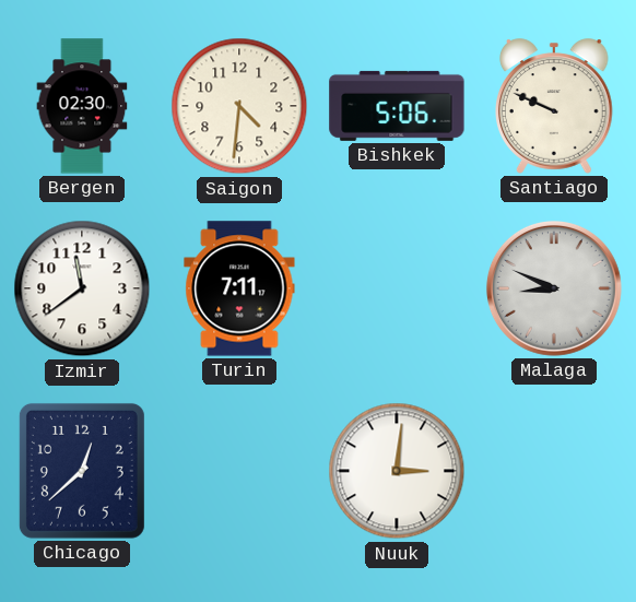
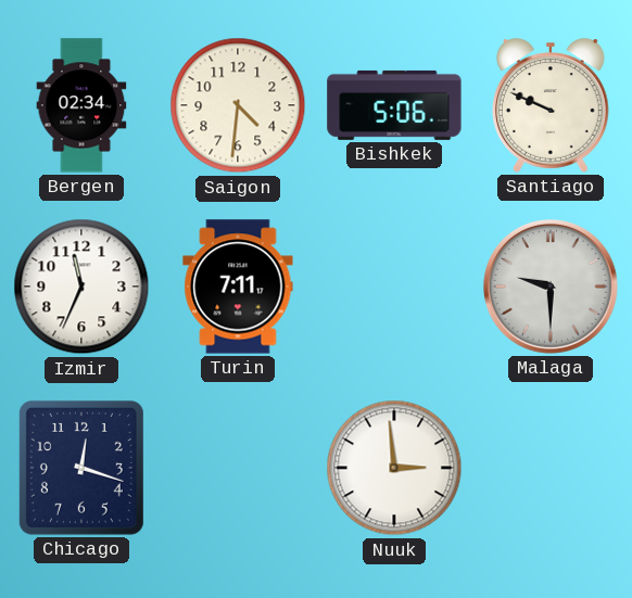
Bergen: 02:30 -> 02:34
Izmir: 11:39 -> 11:34
Malaga: 8:49 -> 9:30
Chicago: 12:38 -> 12:18
Nuuk: 3:01 -> 2:59
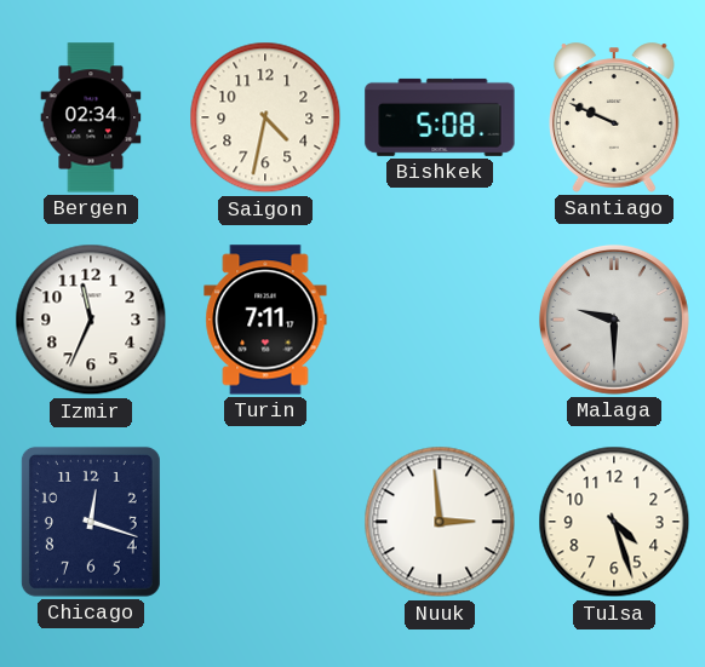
Saigon: 4:31 -> 4:32
Bishkek: 5:06 -> 5:08
Tulsa: none -> 4:27
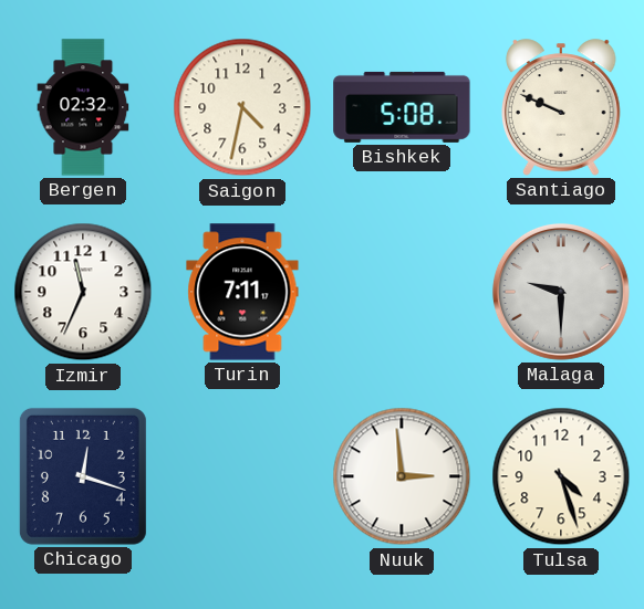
Bergen: 02:34 -> 02:32
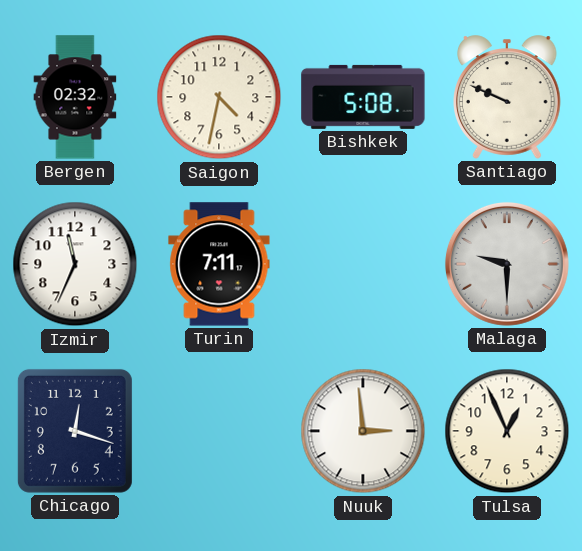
Tulsa: 4:27 -> 12:56
